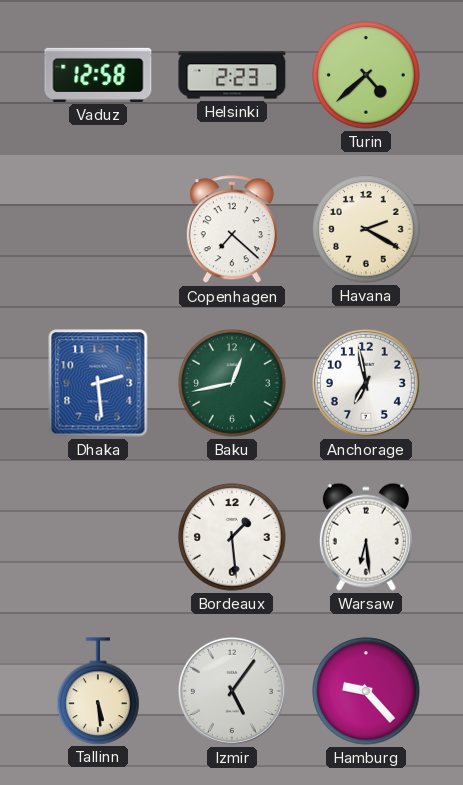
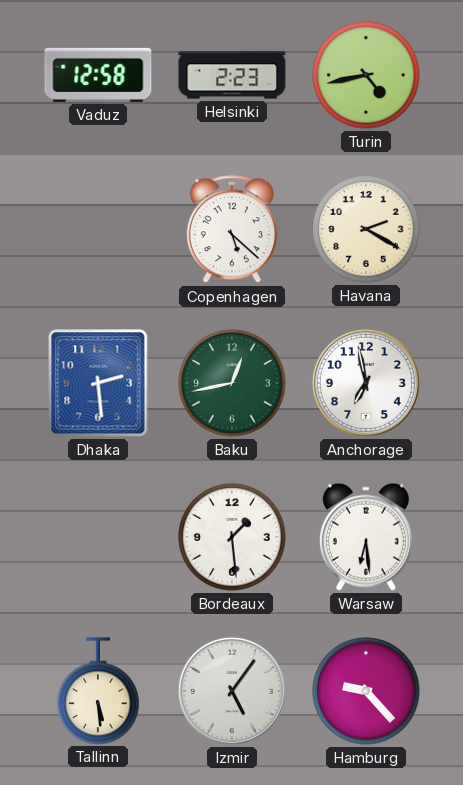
Turin: 4:38 -> 4:43
Copenhagen: 7:22 -> 5:22
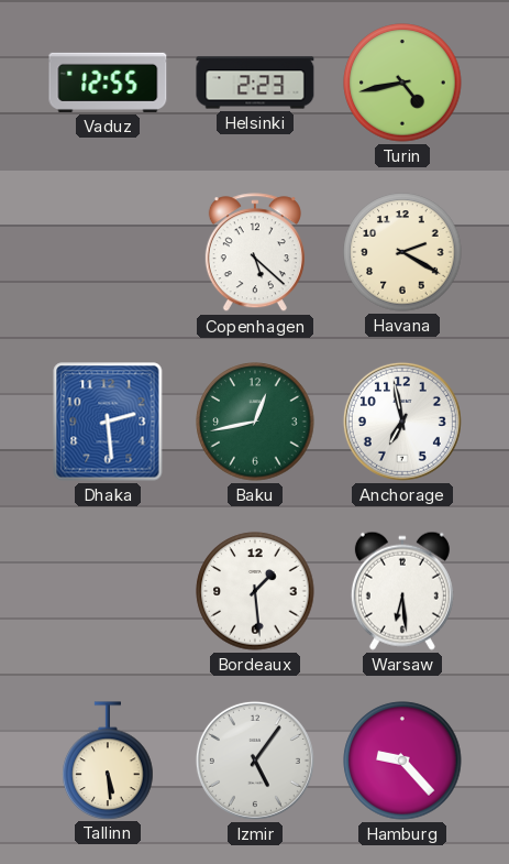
Vaduz: 12:58 -> 12:55
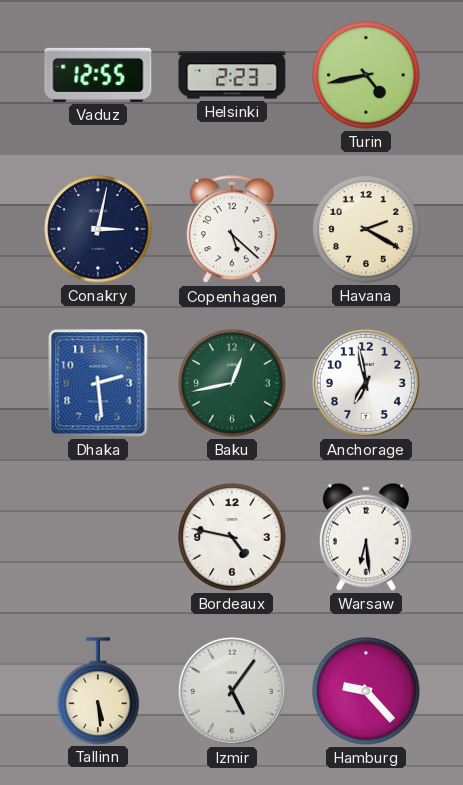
Conakry: none -> 3:02
Bordeaux: 1:29 -> 4:47
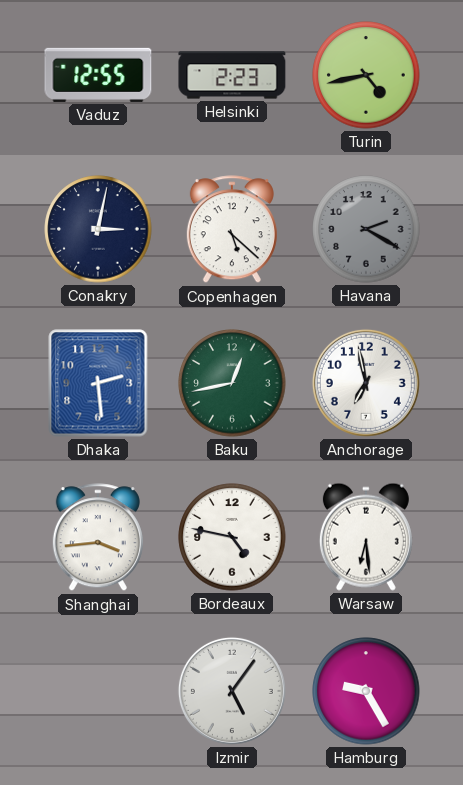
Havana dial: cream -> grey
Shanghai: none -> 3:44
Tallinn: 5:29 -> none
Hamburg: 9:23 -> 9:25
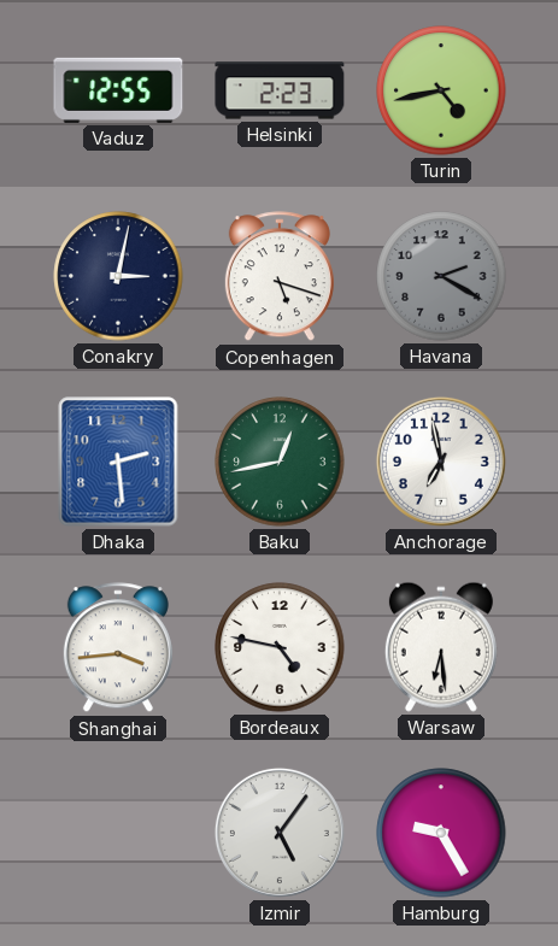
Copenhagen: 5:22 -> 5:18
